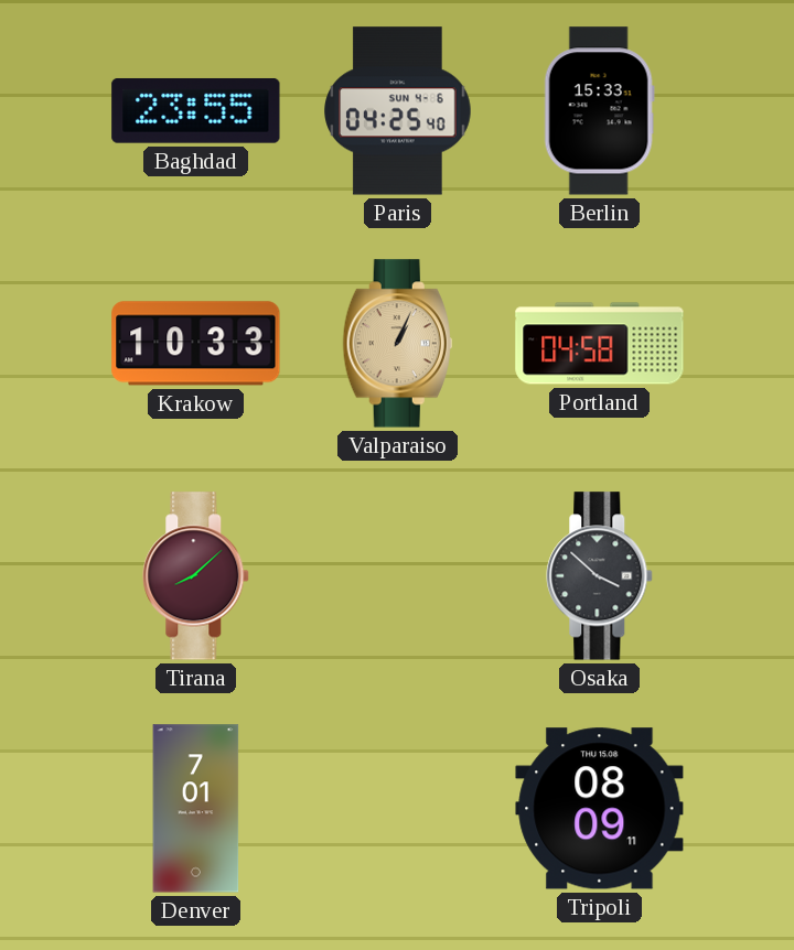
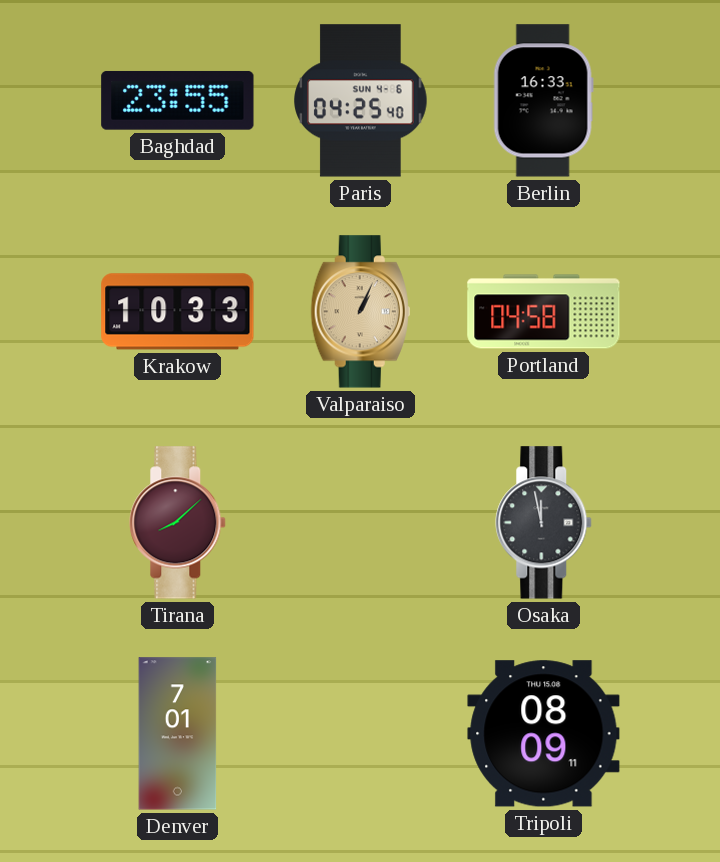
Berlin: 15:33 -> 16:33
Osaka: 3:52 -> 11:58
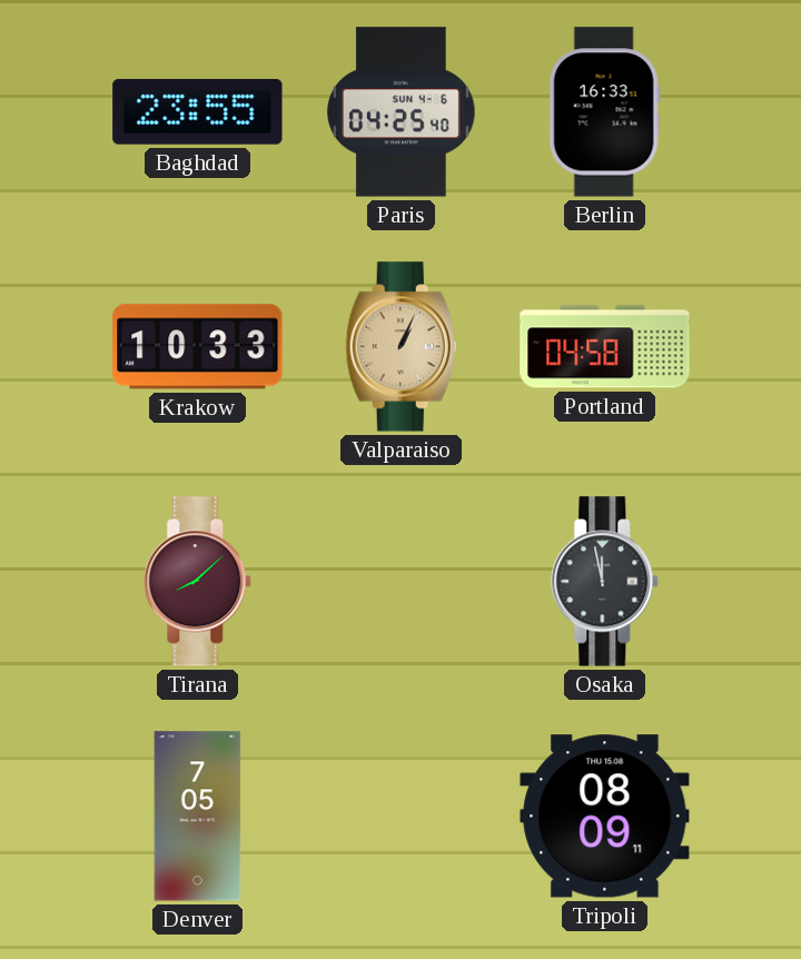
Denver: 7:01 -> 7:05
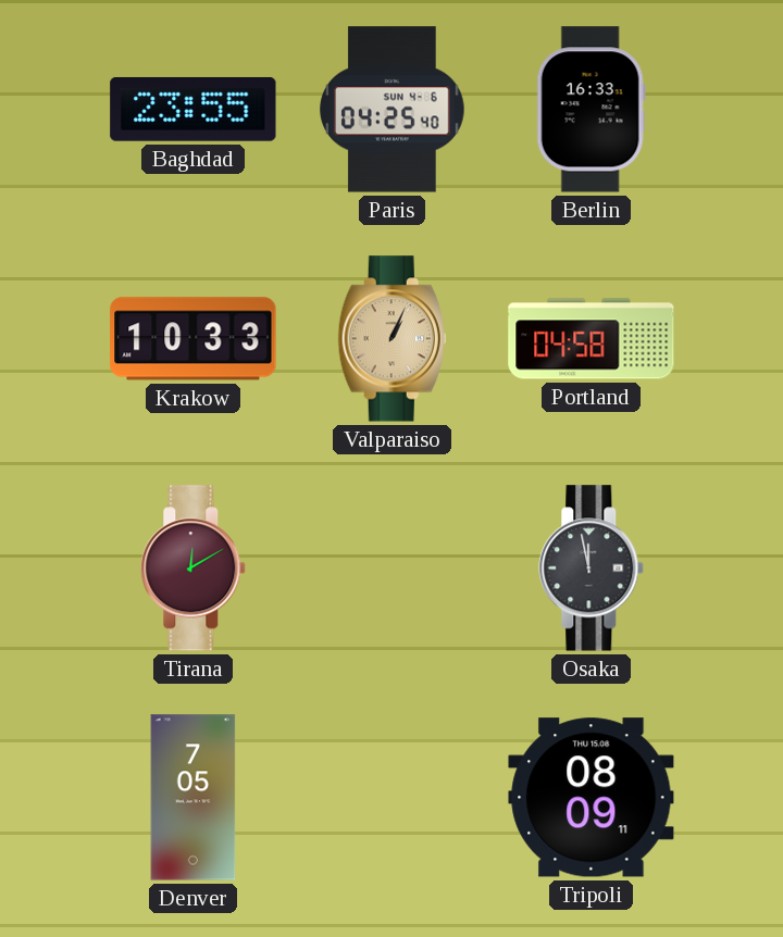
Tirana: 8:08 -> 12:10
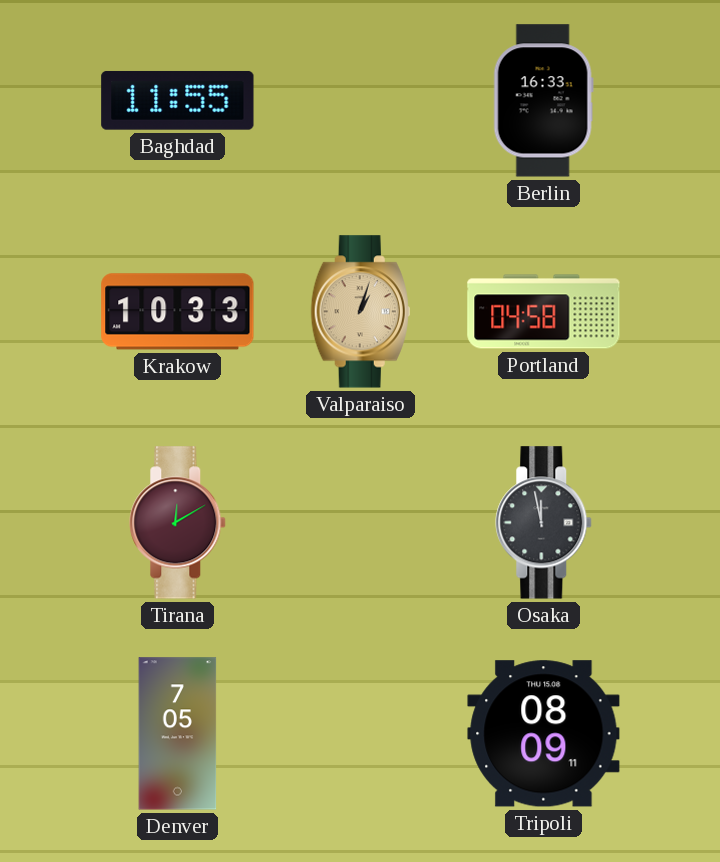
Baghdad: 23:55 -> 11:55
Paris: 04:25 -> none
Valparaiso: 1:04 -> 1:03
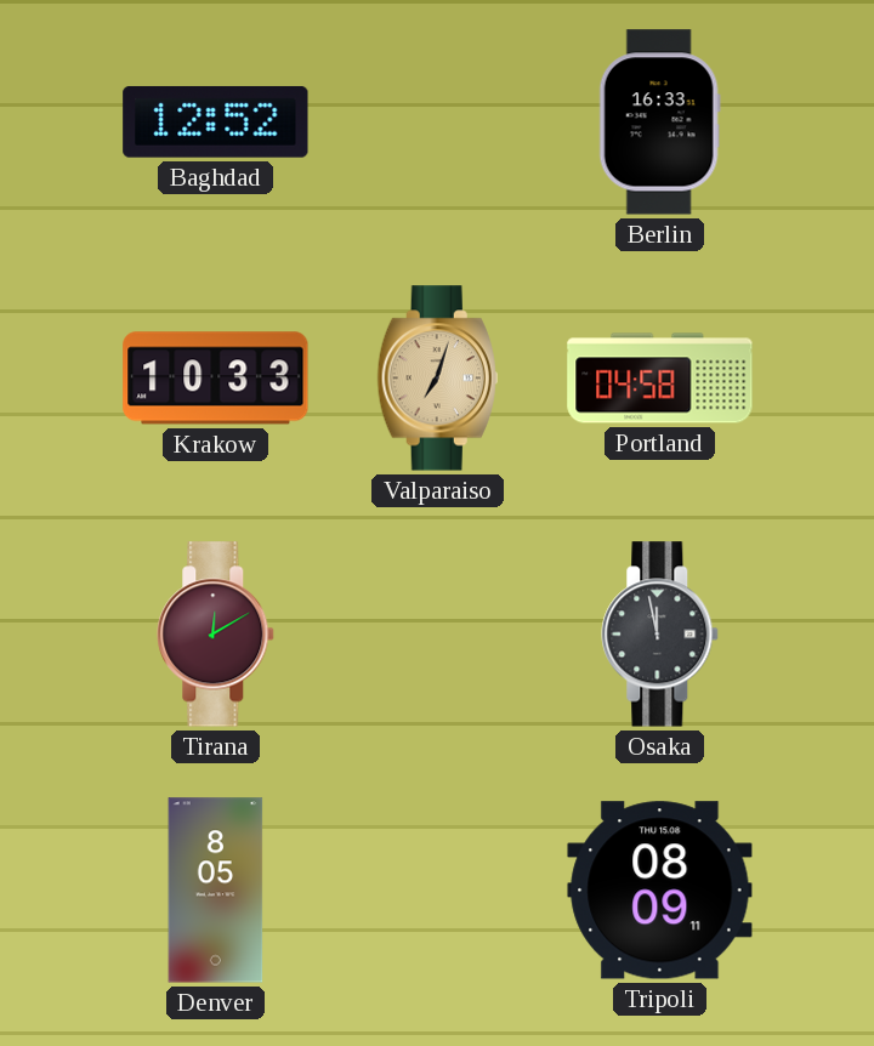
Baghdad: 11:55 -> 12:52
Valparaiso: 1:03 -> 7:03
Denver: 7:05 -> 8:05
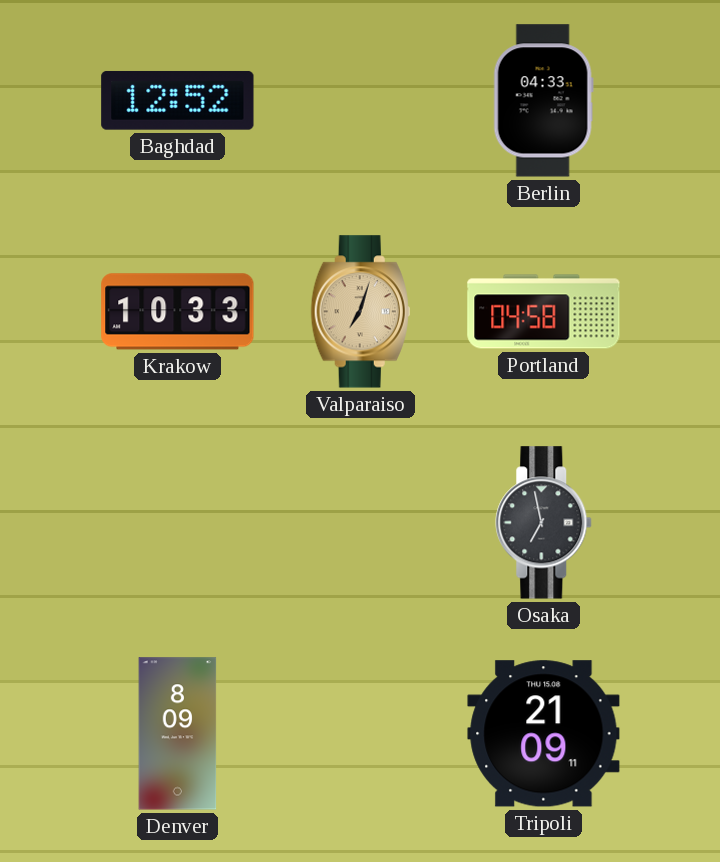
Berlin: 16:33 -> 04:33
Tirana: 12:10 -> none
Osaka: 11:58 -> 6:58
Denver: 8:05 -> 8:09
Tripoli: 08:09 -> 21:09
